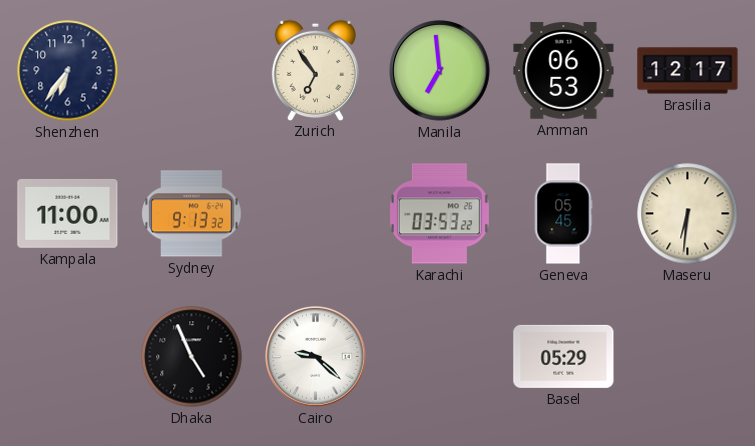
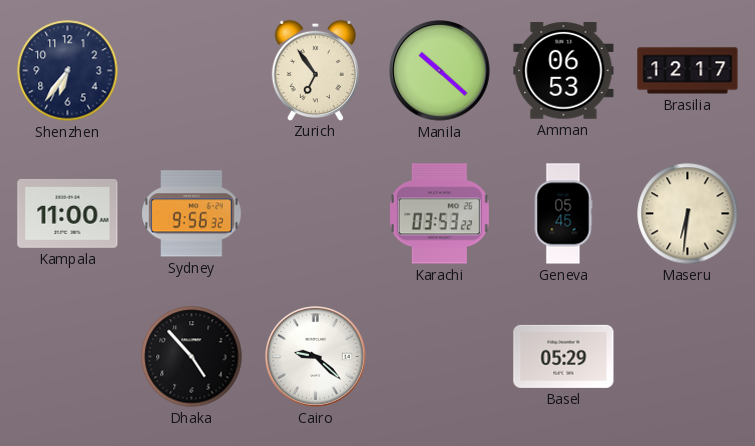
Manila: 6:59 -> 10:22
Sydney: 9:13 -> 9:56
Dhaka: 4:56 -> 4:53
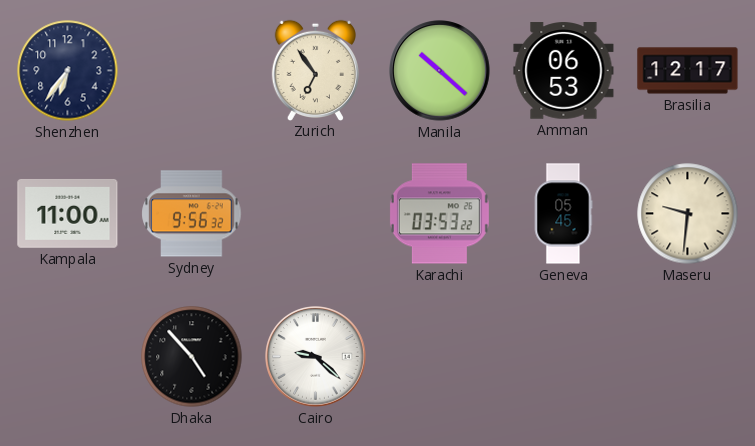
Maseru: 6:31 -> 9:31
Basel: 05:29 -> none
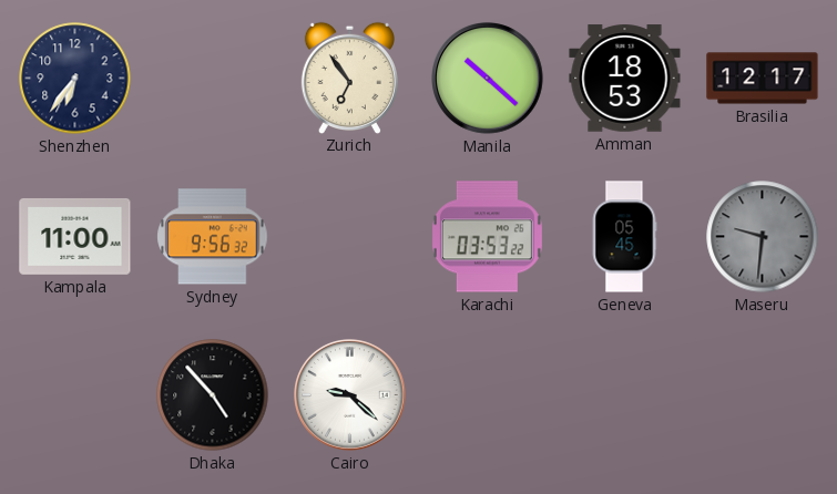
Amman: 06:53 -> 18:53
Maseru dial: cream -> grey
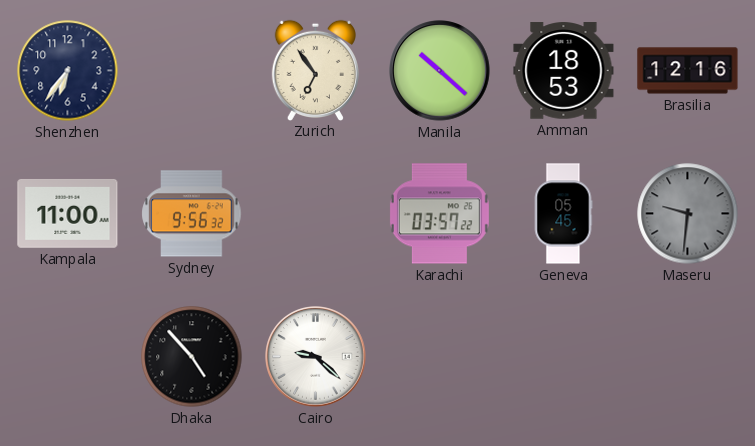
Brasilia: 12:17 -> 12:16
Karachi: 03:53 -> 03:57
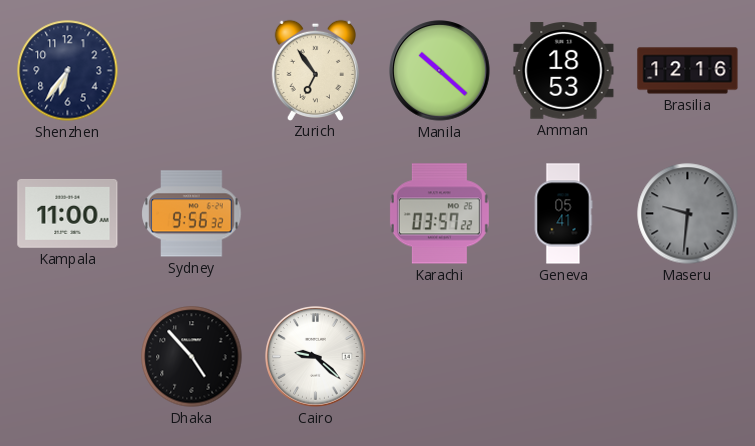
Geneva: 05:45 -> 05:41
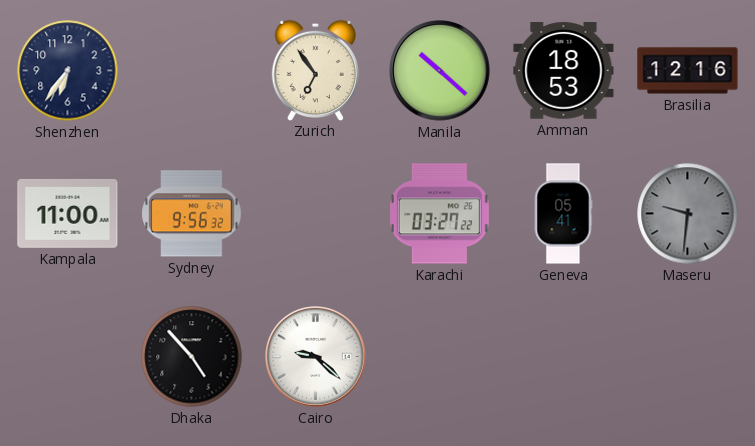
Karachi: 03:57 -> 03:27
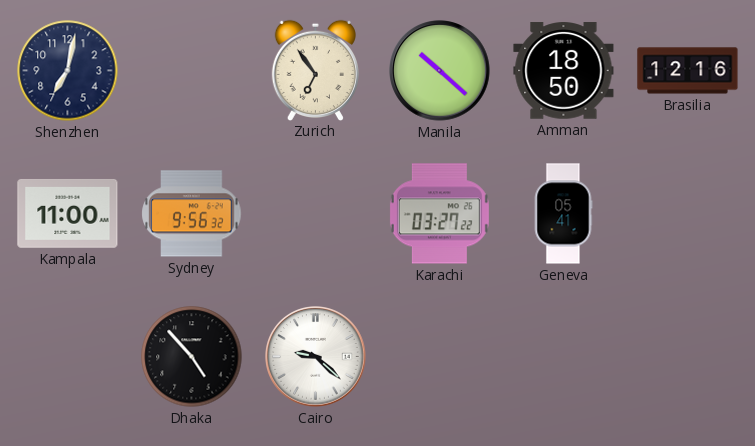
Shenzhen: 6:36 -> 7:02
Amman: 18:53 -> 18:50
Maseru: 9:31 -> none
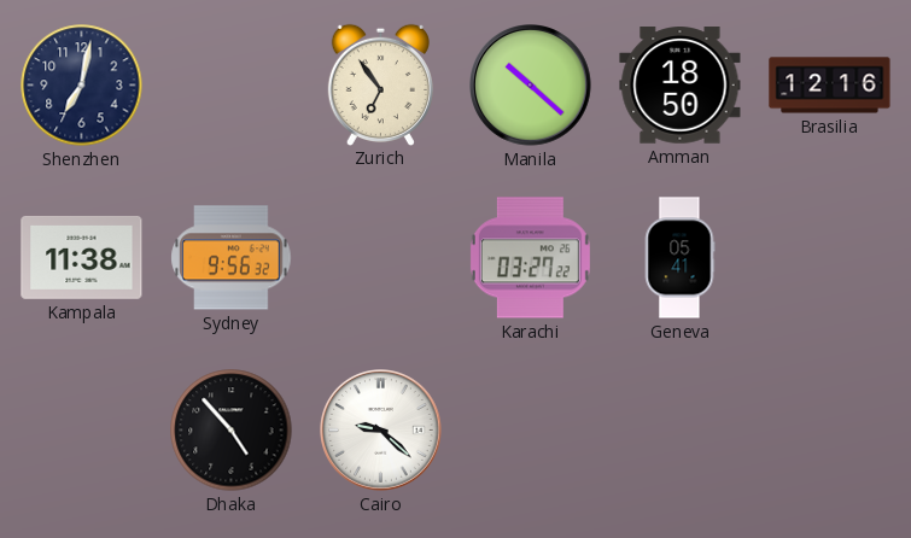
Kampala: 11:00 -> 11:38
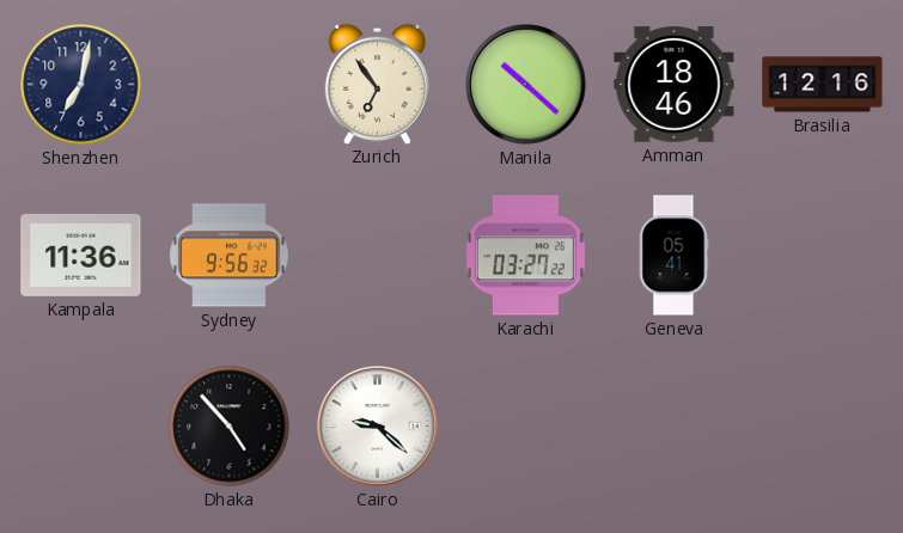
Amman: 18:50 -> 18:46
Kampala: 11:38 -> 11:36
